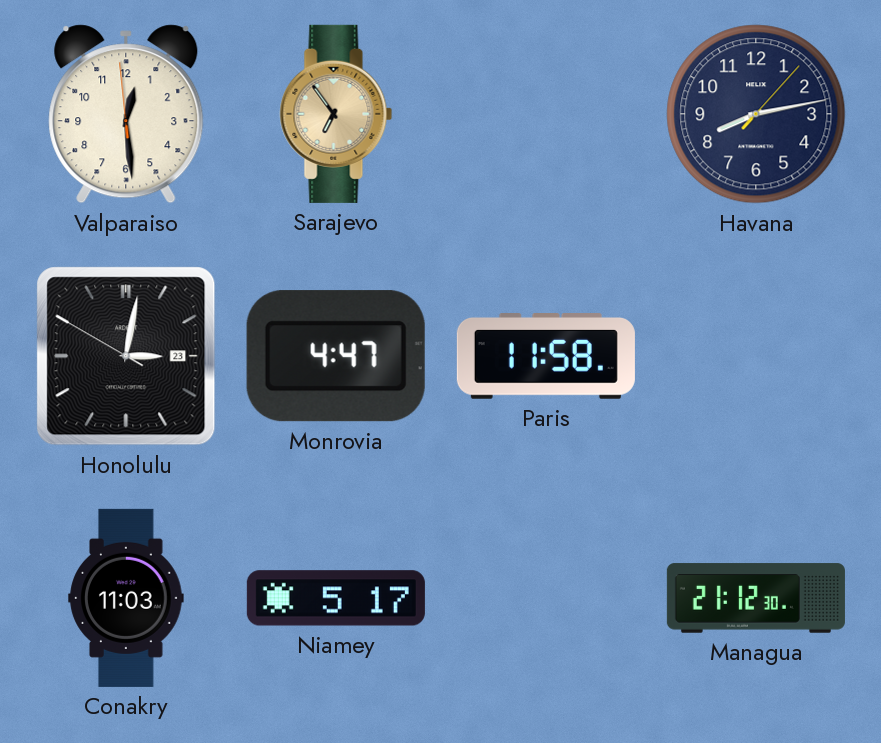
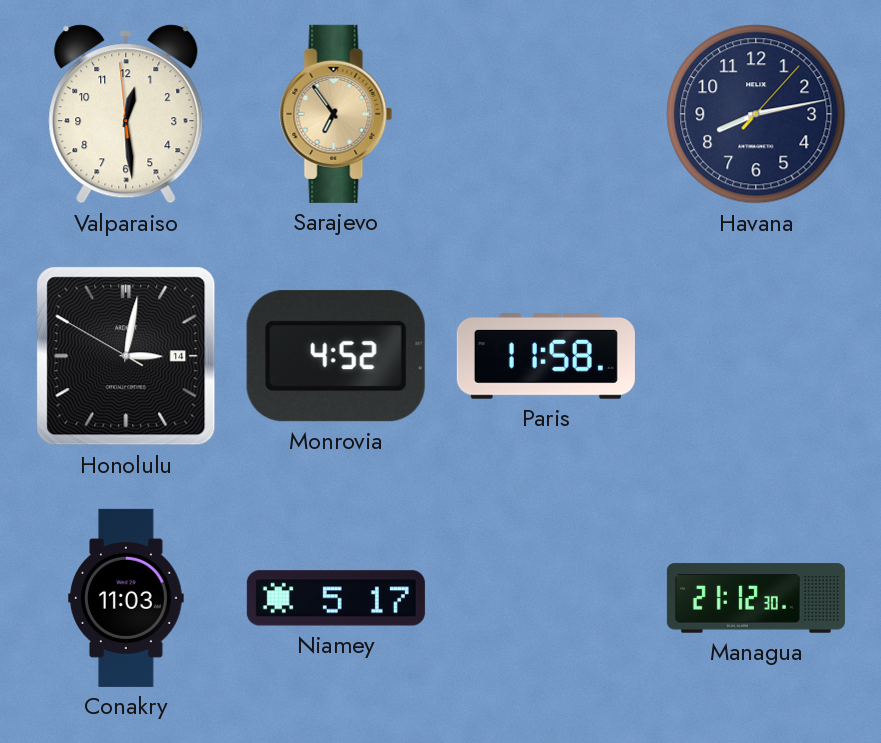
Honolulu date: 23 -> 14
Monrovia: 4:47 -> 4:52
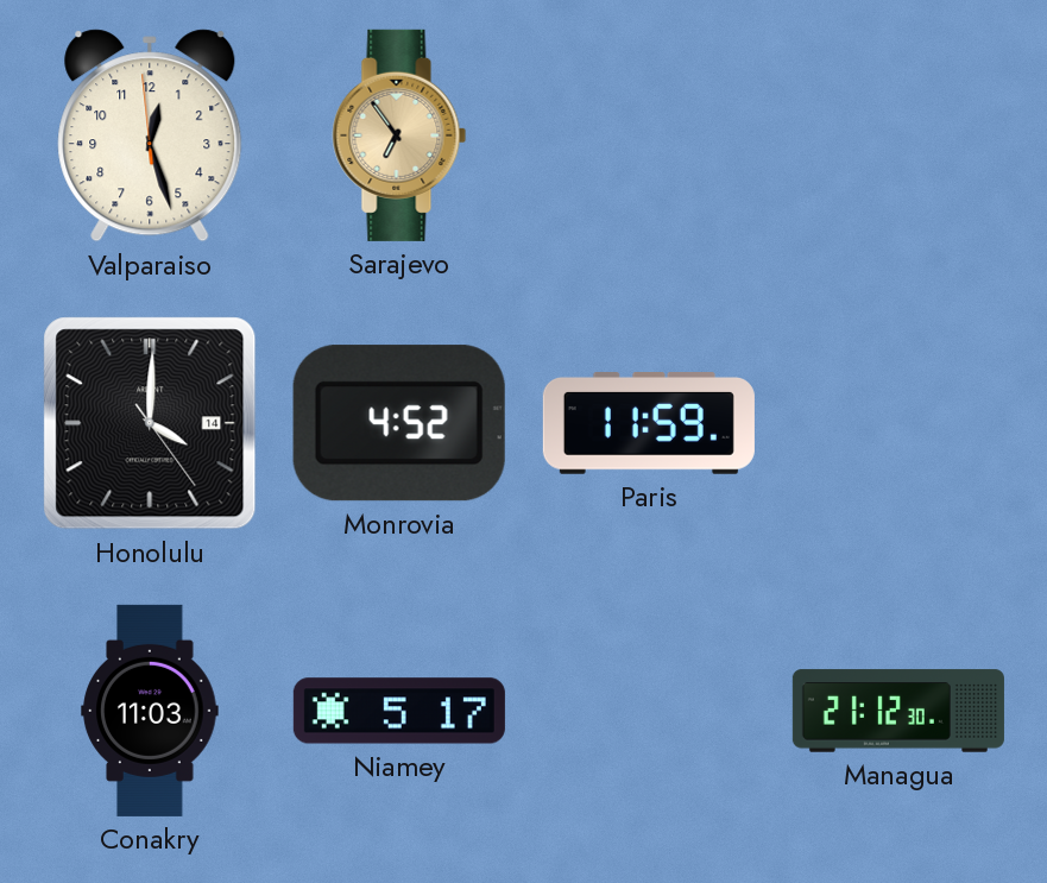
Valparaiso: 12:28 -> 12:26
Havana: 8:13 -> none
Honolulu: 3:01 -> 4:00
Paris: 11:58 -> 11:59
